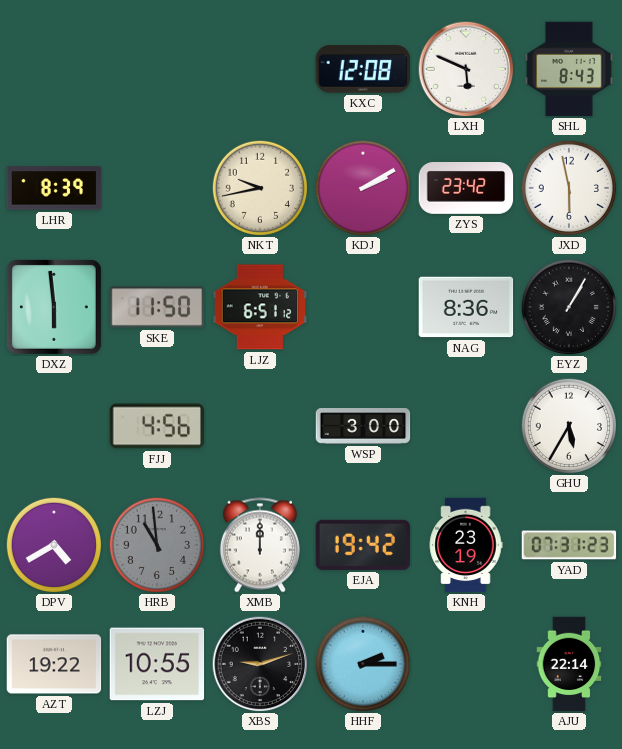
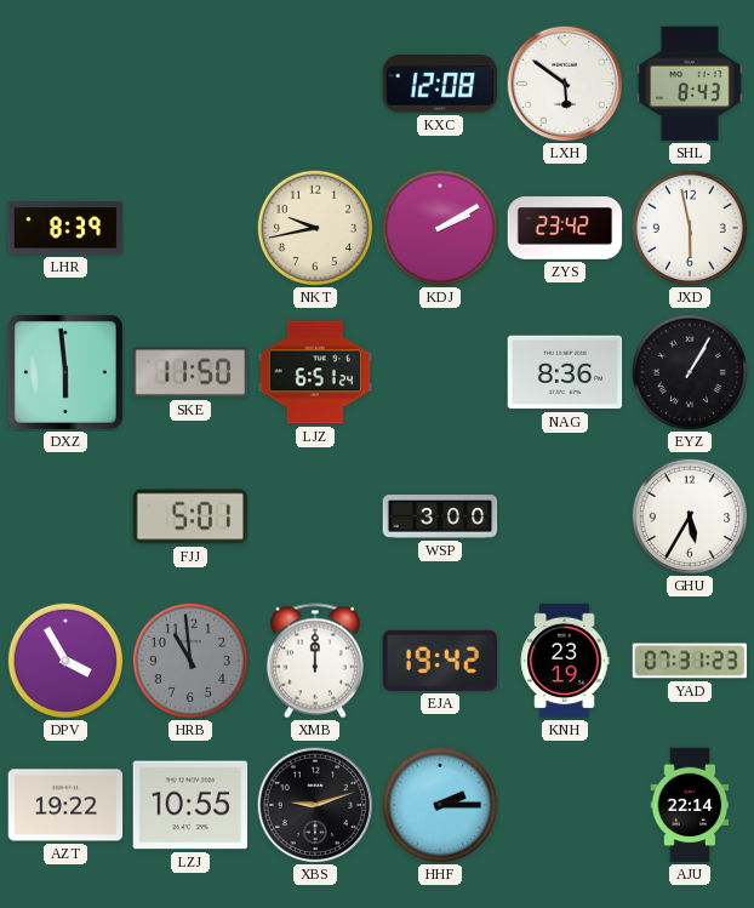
LXH: 5:49 -> 5:51
LJZ: 6:51:12 -> 6:51:24
FJJ: 4:56 -> 5:01
DPV: 4:40 -> 3:55
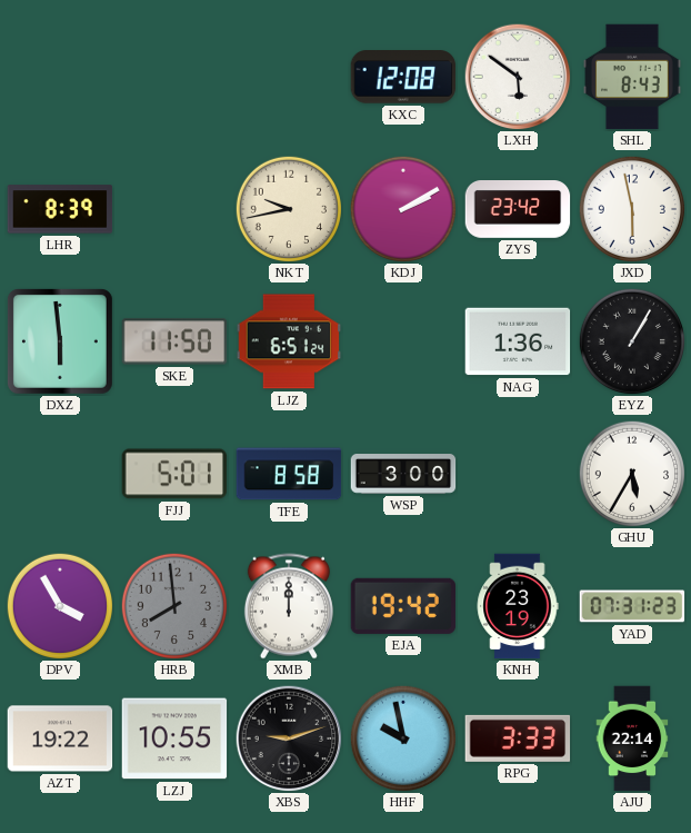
NAG: 8:36 -> 1:36
TFE: none -> 8:58
HRB: 10:59 -> 7:59
HHF: 2:15 -> 9:58
RPG: none -> 3:33
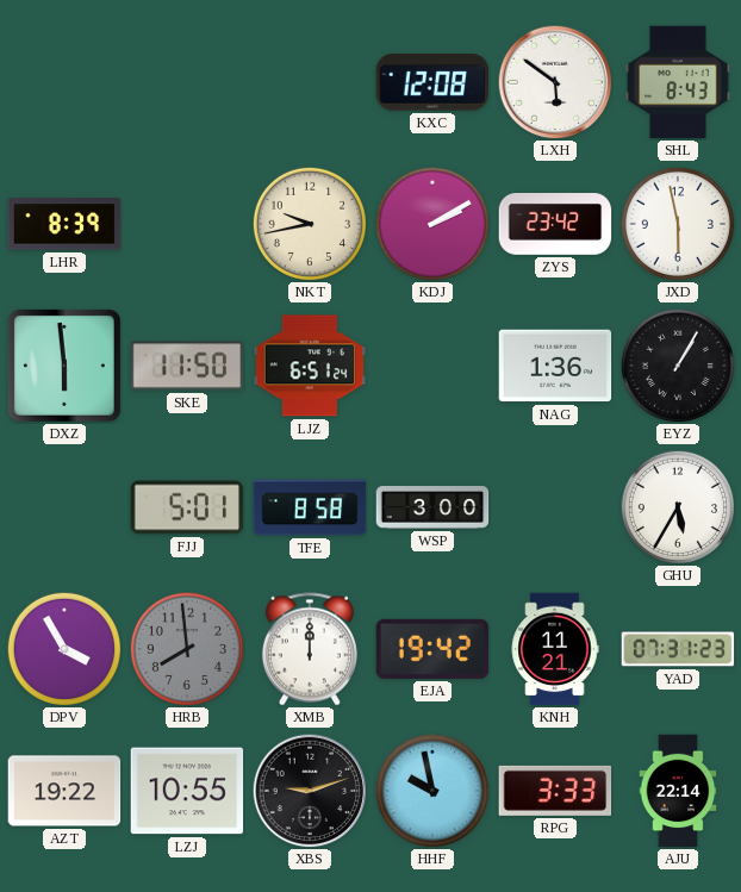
KNH: 23:19 -> 11:21
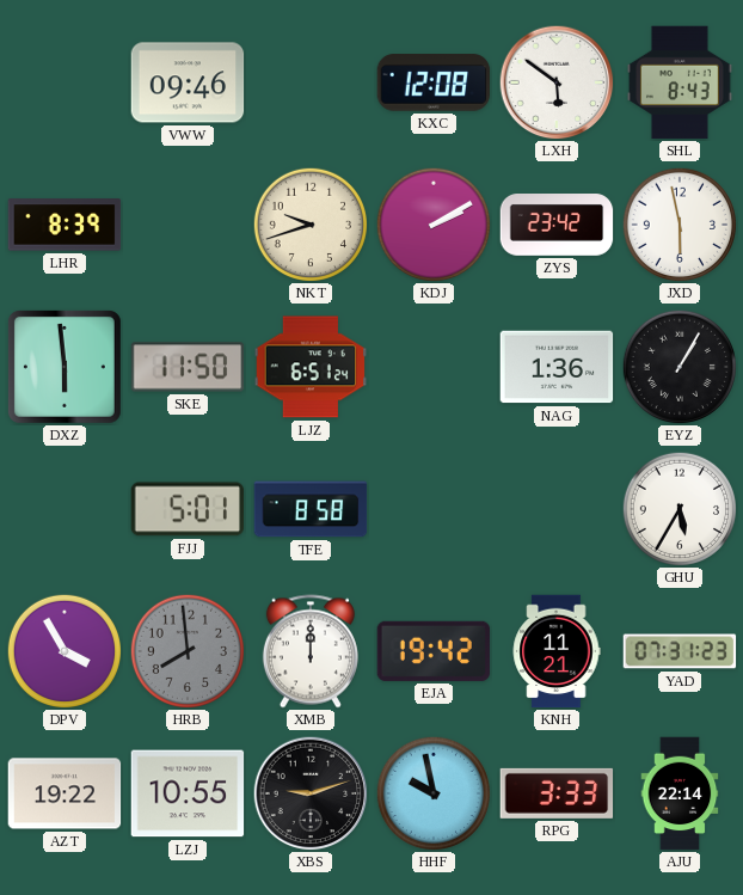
VWW: none -> 09:46
NKT: 9:43 -> 9:42
WSP: 3:00 -> none
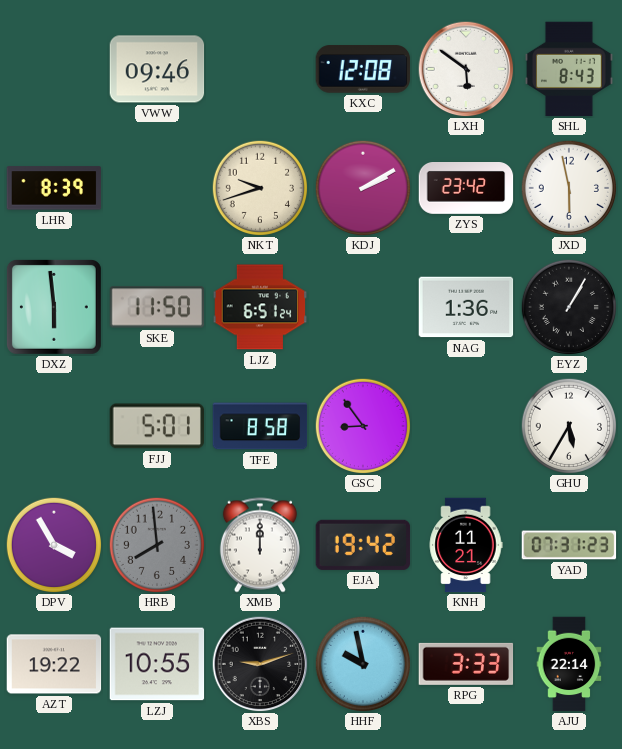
GSC: none -> 8:54
